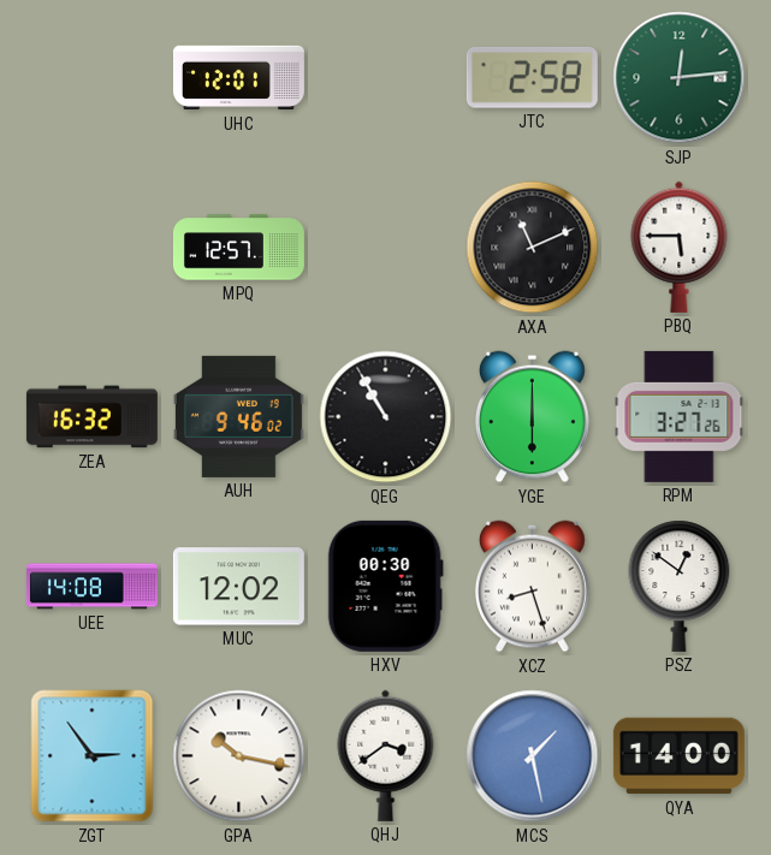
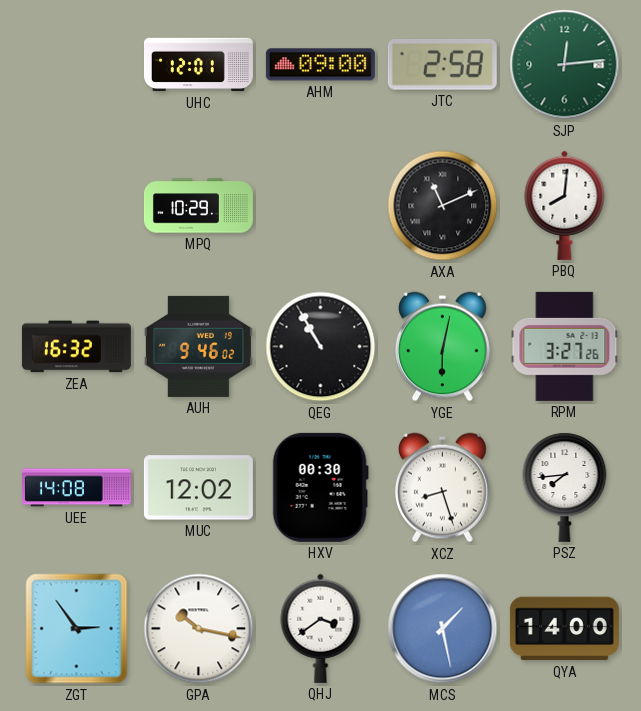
AHM: none -> 09:00
MPQ: 12:57 -> 10:29
PBQ: 5:45 -> 8:01
YGE: 6:00 -> 6:02
PSZ: 12:51 -> 7:44
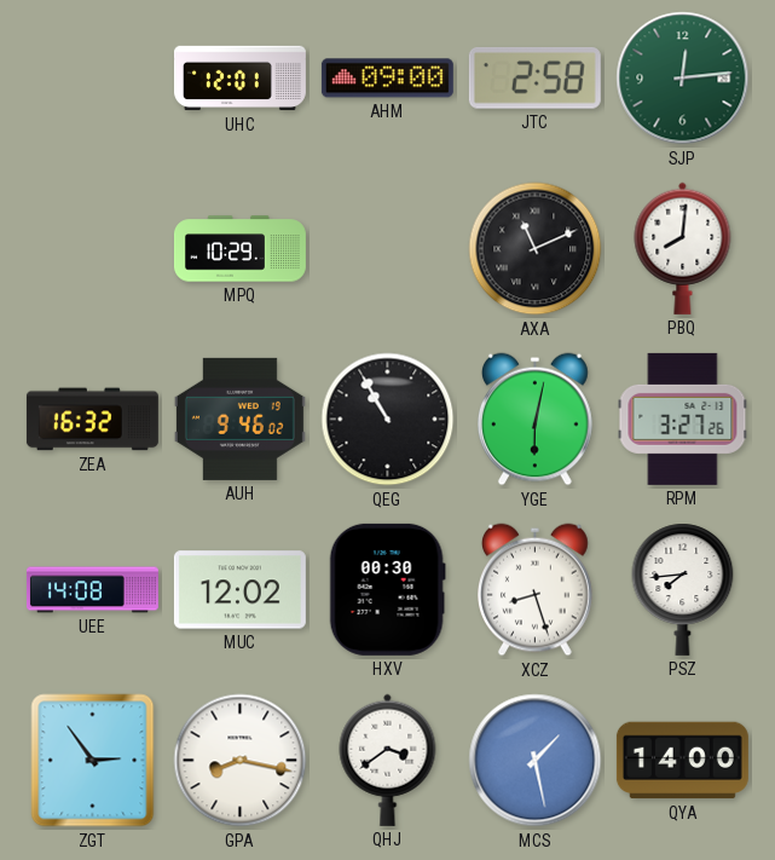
GPA: 10:17 -> 8:17
